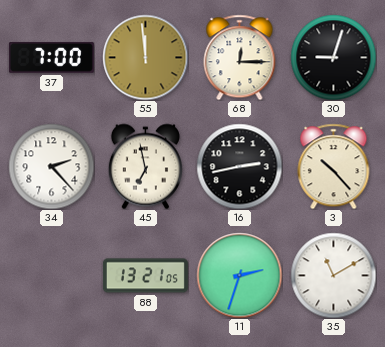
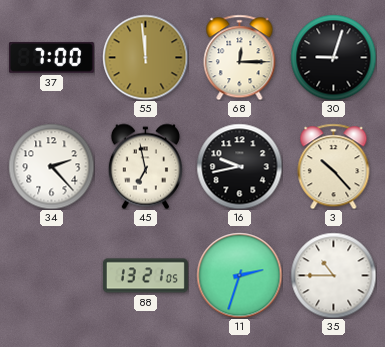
16: 2:43 -> 9:43
35: 11:10 -> 10:45
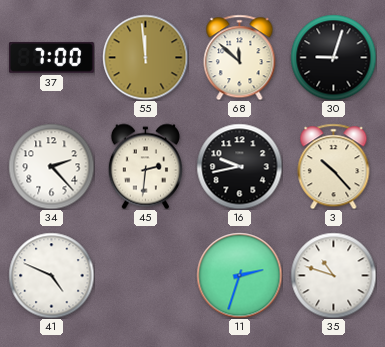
68: 12:15 -> 11:52
45: 6:58 -> 2:31
41: none -> 4:49
88: 13:21 -> none
35: 10:45 -> 10:48
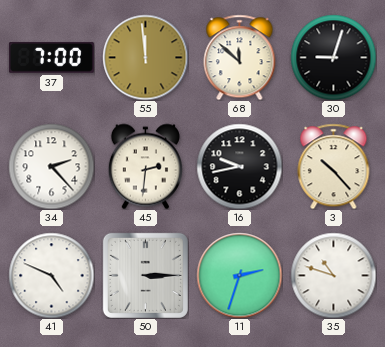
50: none -> 3:15
